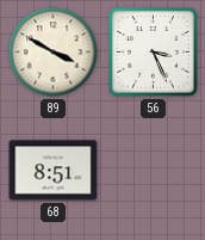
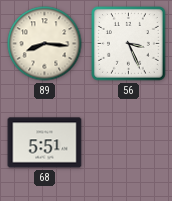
89: 3:50 -> 8:16
68: 8:51 -> 5:51
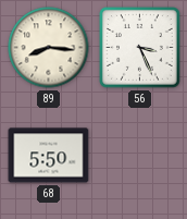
68: 5:51 -> 5:50
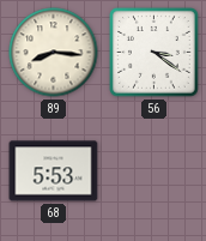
56: 3:26 -> 3:21
68: 5:50 -> 5:53
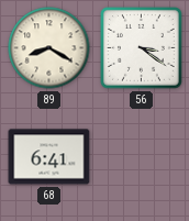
89: 8:16 -> 8:20
68: 5:53 -> 6:41
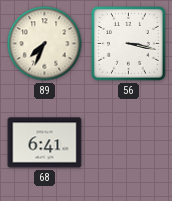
89: 8:20 -> 7:34
56: 3:21 -> 3:17
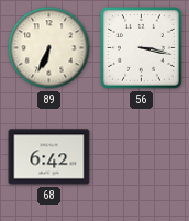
89: 7:34 -> 6:34
68: 6:41 -> 6:42
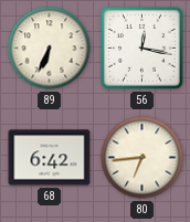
56: 3:17 -> 12:17
80: none -> 6:44
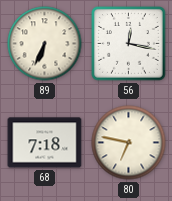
68: 6:42 -> 7:18
80: 6:44 -> 6:47
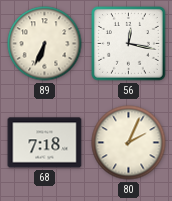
80: 6:47 -> 2:04
